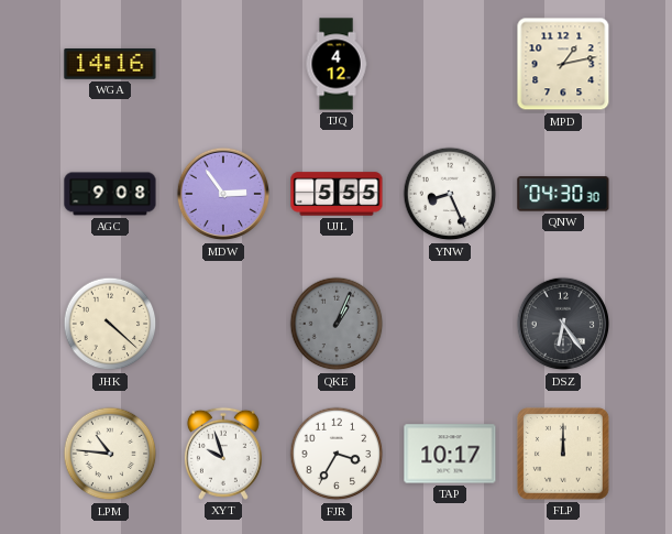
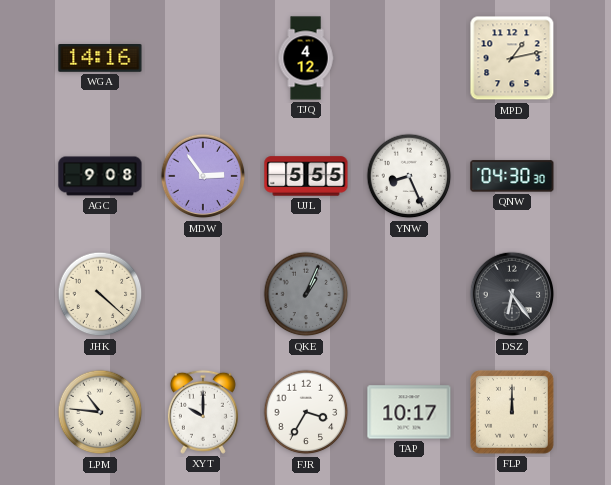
XYT: 9:57 -> 10:00
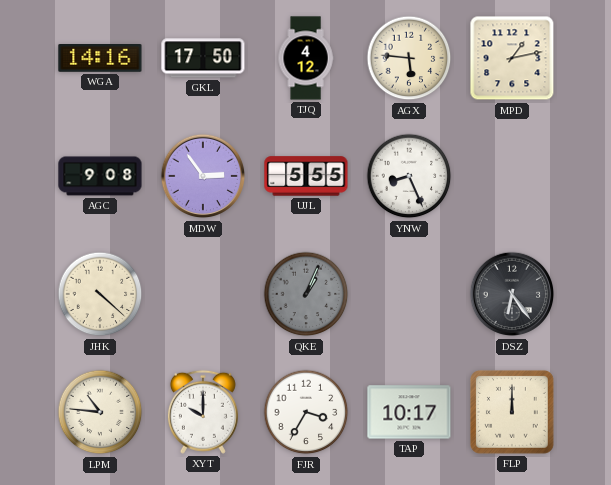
GKL: none -> 17:50
AGX: none -> 5:46
QNW: 04:30 -> none
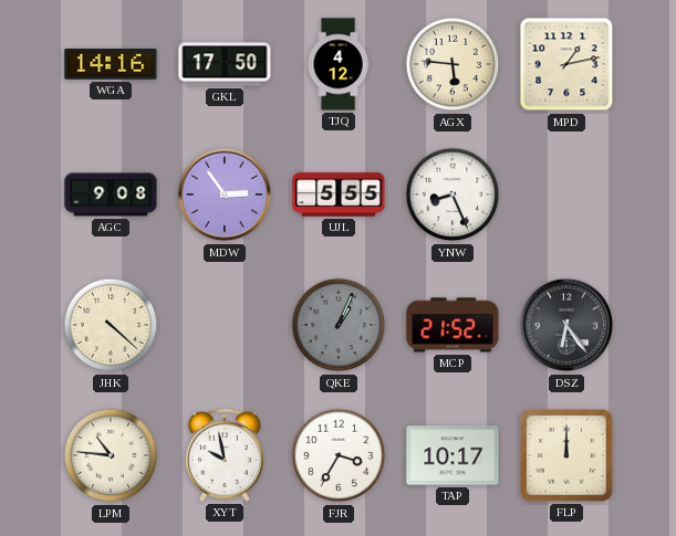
MCP: none -> 21:52
XYT: 10:00 -> 9:58
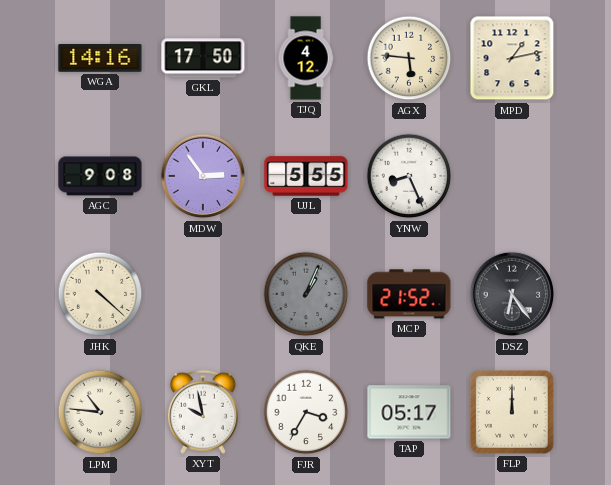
TAP: 10:17 -> 05:17
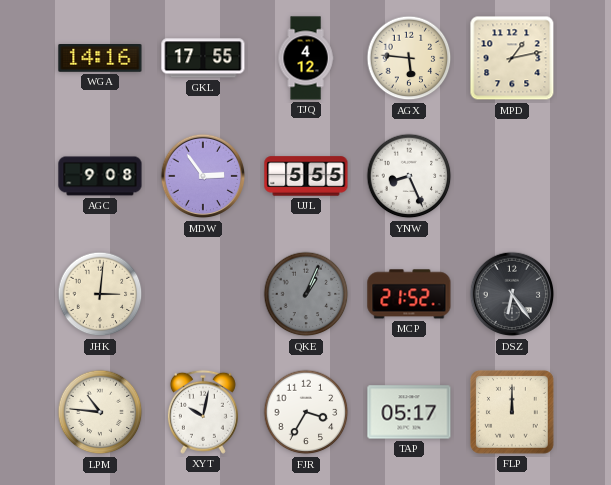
GKL: 17:50 -> 17:55
JHK: 4:22 -> 3:01
XYT: 9:58 -> 10:02
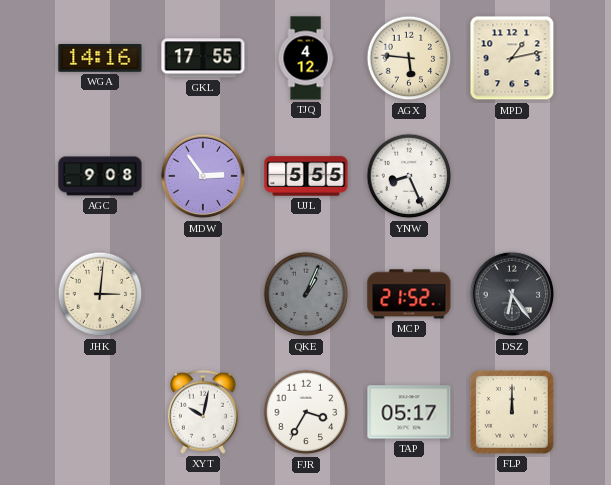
LPM: 10:46 -> none
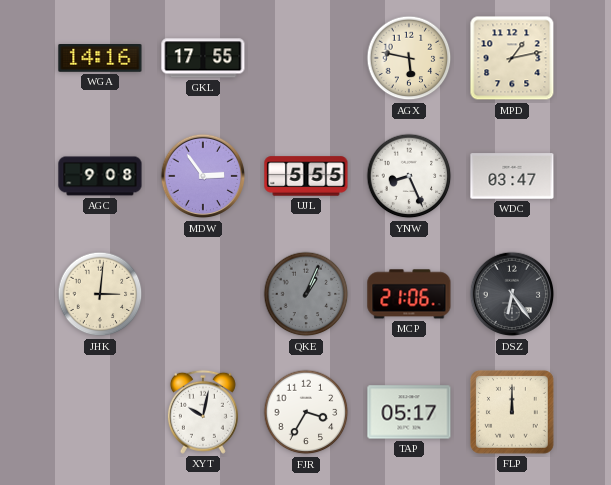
TJQ: 4:12 -> none
AGX: 5:46 -> 5:47
WDC: none -> 03:47
MCP: 21:52 -> 21:06
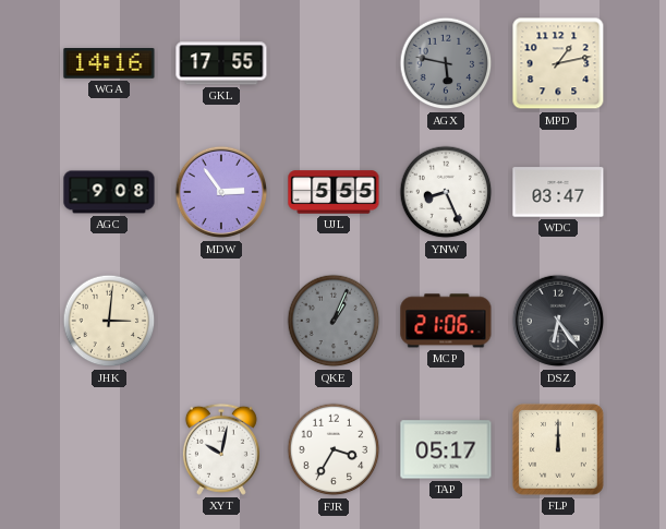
AGX dial: cream -> grey
